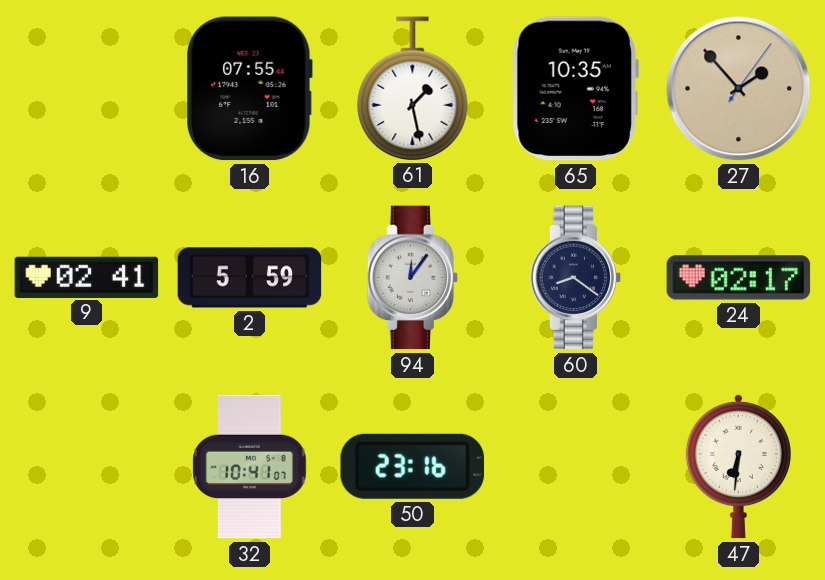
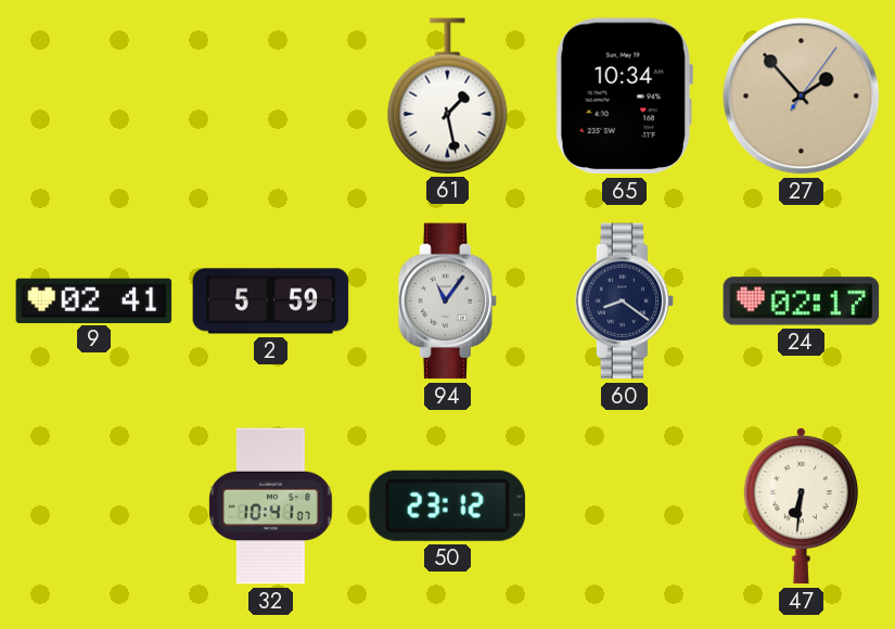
16: 07:55 -> none
65: 10:35 -> 10:34
94: 12:06 -> 11:06
50: 23:16 -> 23:12
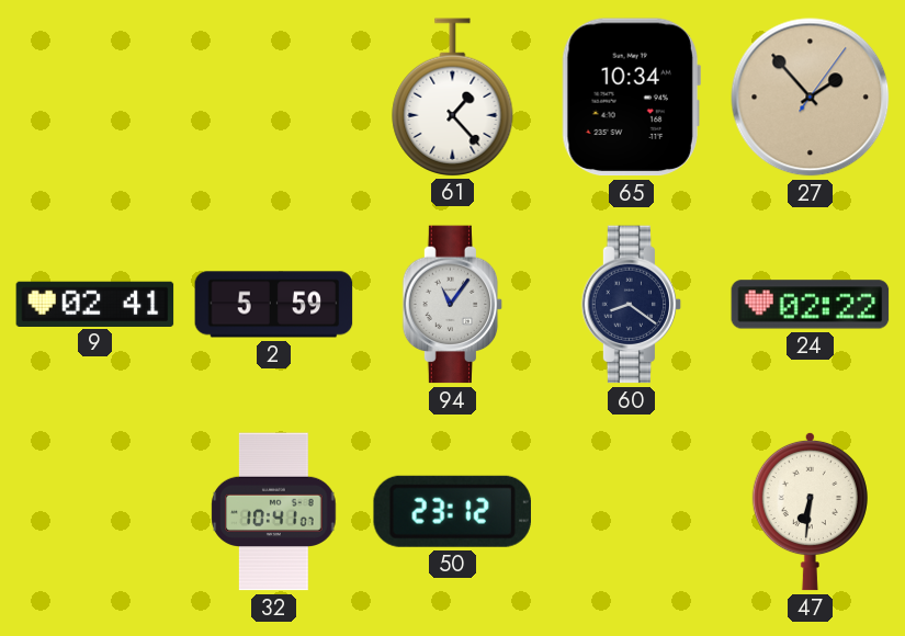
61: 1:28 -> 1:23
24: 02:17 -> 02:22
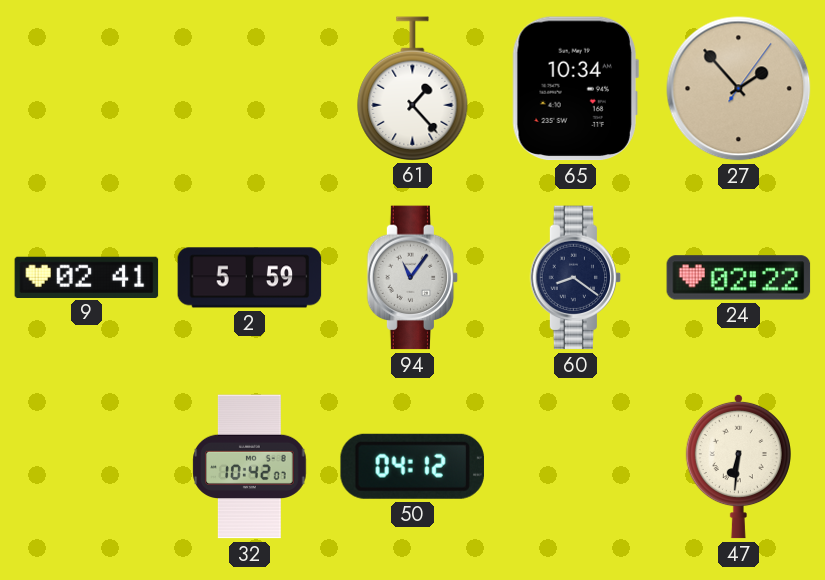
32: 10:41 -> 10:42
50: 23:12 -> 04:12
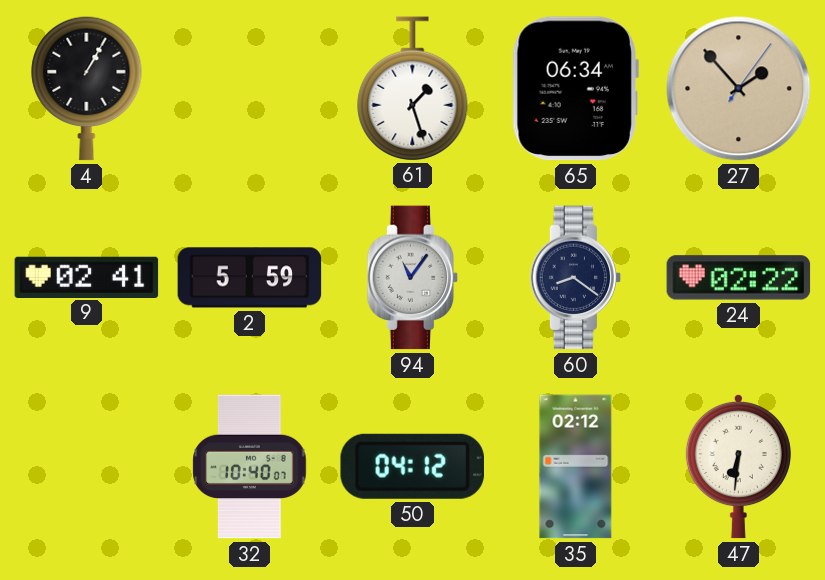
4: none -> 1:05
61: 1:23 -> 1:27
65: 10:34 -> 06:34
32: 10:42 -> 10:40
35: none -> 02:12
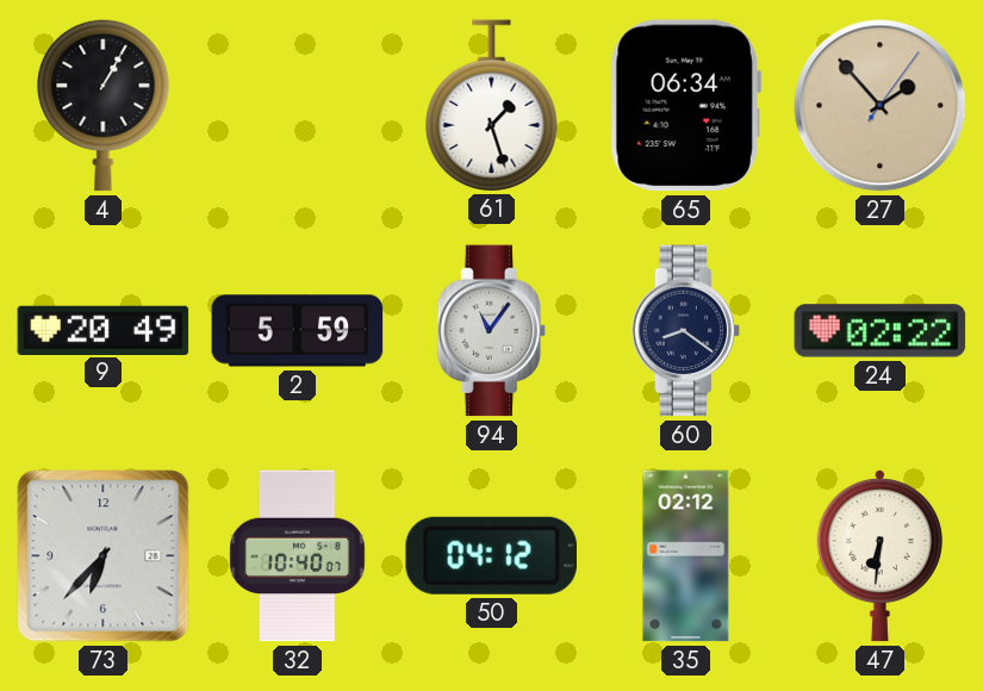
9: 02:41 -> 20:49
73: none -> 6:37
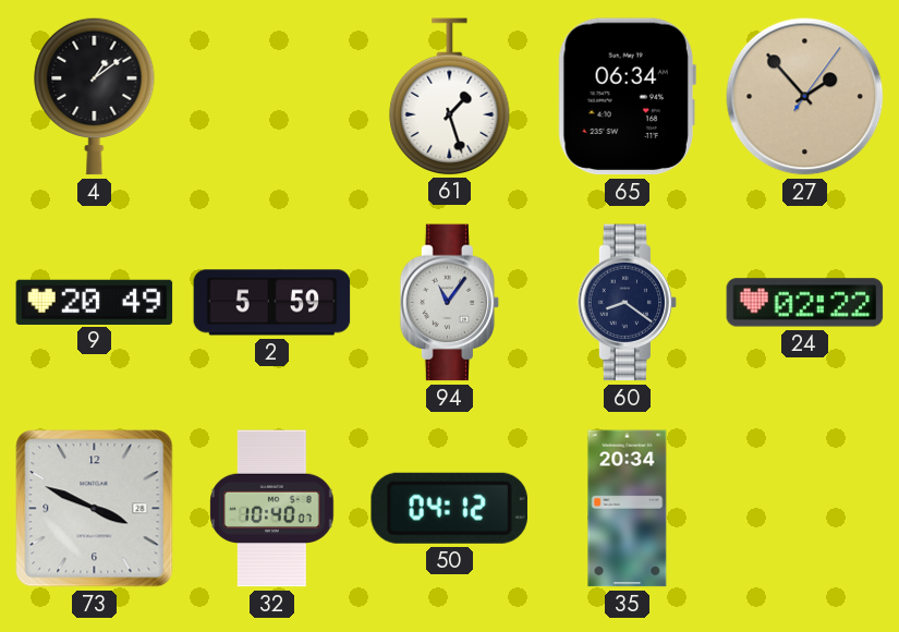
4: 1:05 -> 1:09
73: 6:37 -> 3:49
35: 02:12 -> 20:34
47: 6:31 -> none
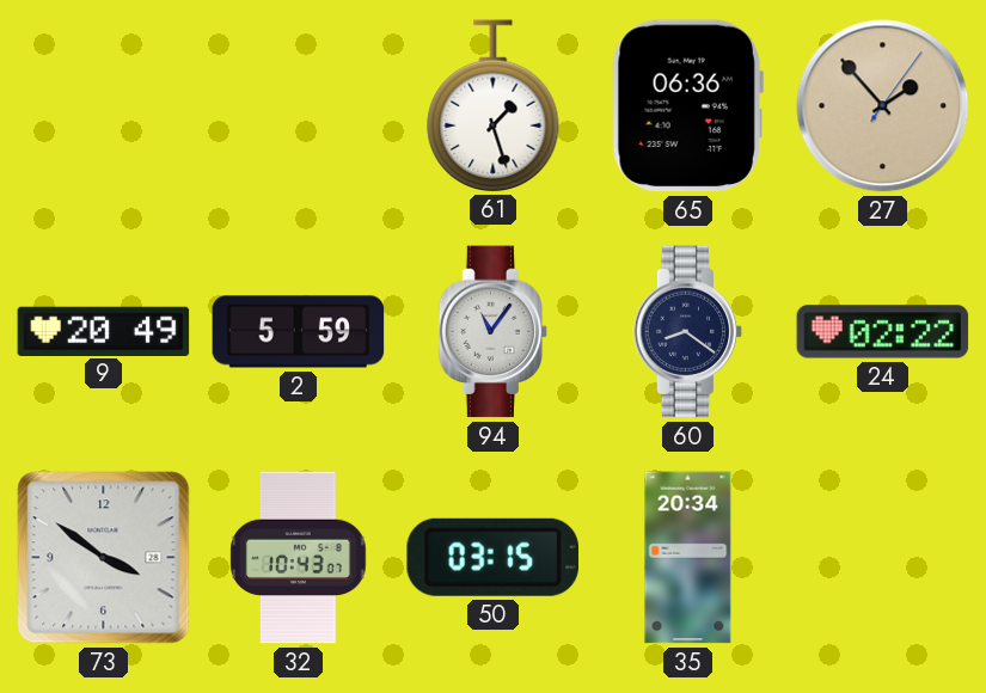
4: 1:09 -> none
65: 06:34 -> 06:36
73: 3:49 -> 3:51
32: 10:40 -> 10:43
50: 04:12 -> 03:15
